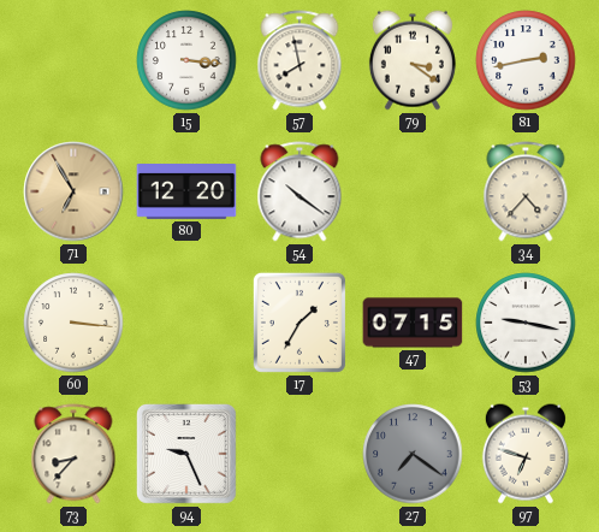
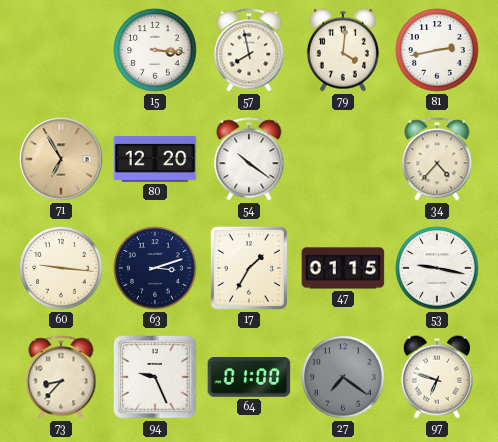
79: 3:21 -> 4:01
60: 3:16 -> 9:16
63: none -> 3:12
47: 07:15 -> 01:15
64: none -> 01:00
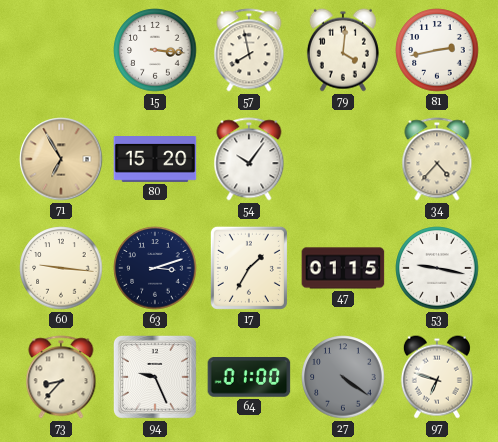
80: 12:20 -> 15:20
54: 10:21 -> 10:06
27: 7:21 -> 4:21
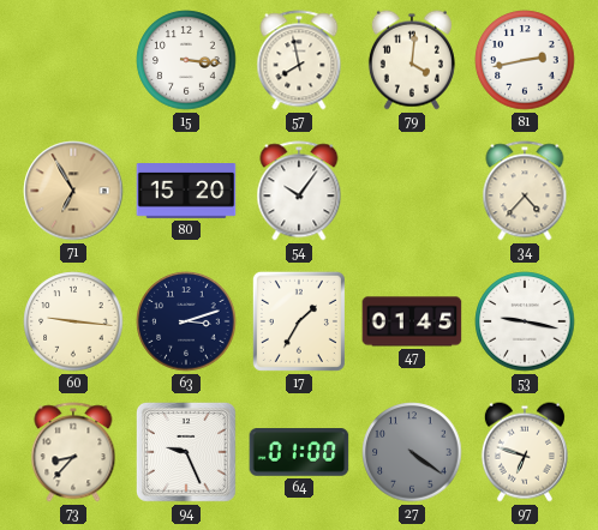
47: 01:15 -> 01:45
